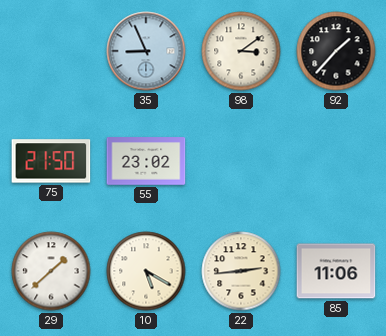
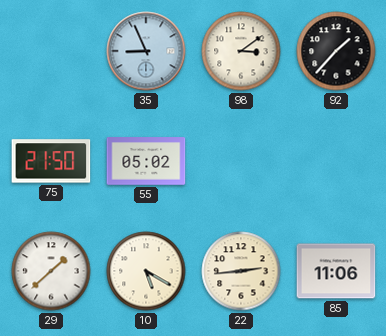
55: 23:02 -> 05:02
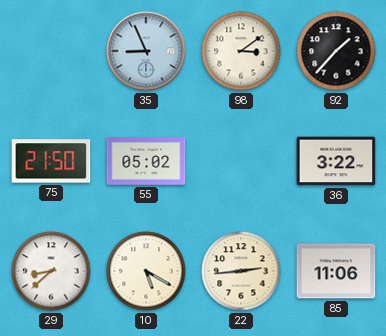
36: none -> 3:22
29: 1:38 -> 8:38
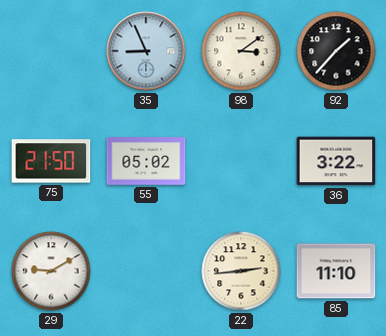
29: 8:38 -> 9:10
10: 5:20 -> none
85: 11:06 -> 11:10
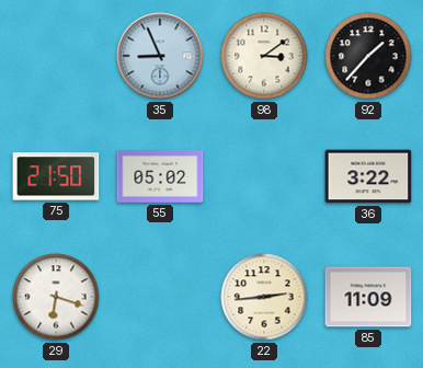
29: 9:10 -> 6:18
85: 11:10 -> 11:09
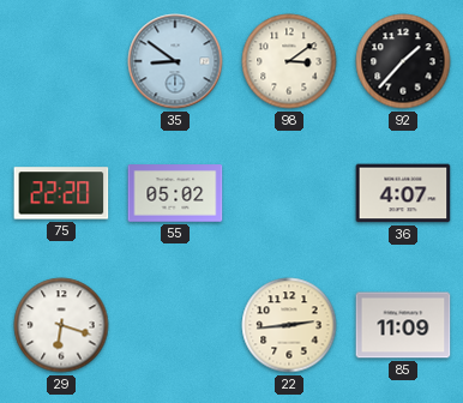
35: 8:56 -> 8:51
75: 21:50 -> 22:20
36: 3:22 -> 4:07
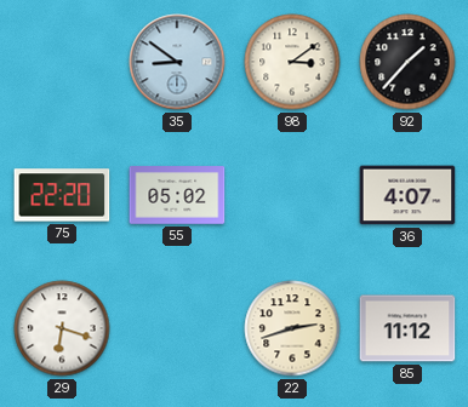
22: 2:44 -> 2:42
85: 11:09 -> 11:12
